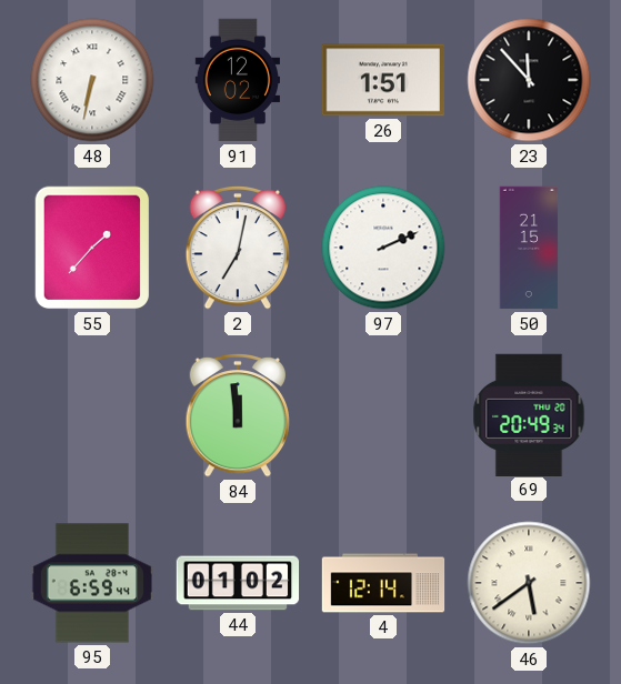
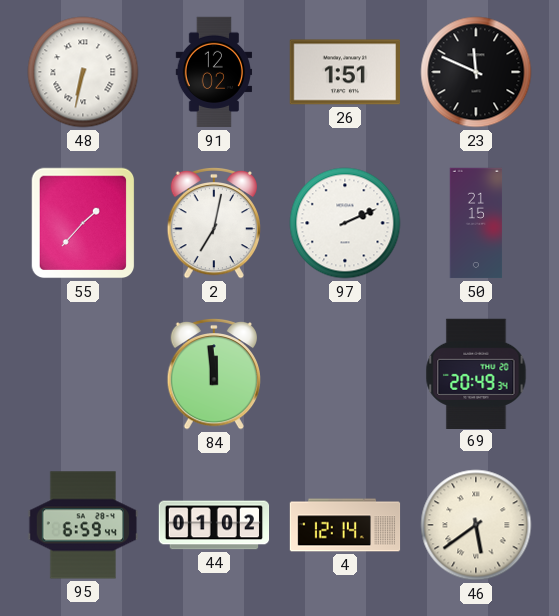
23: 11:53 -> 11:49
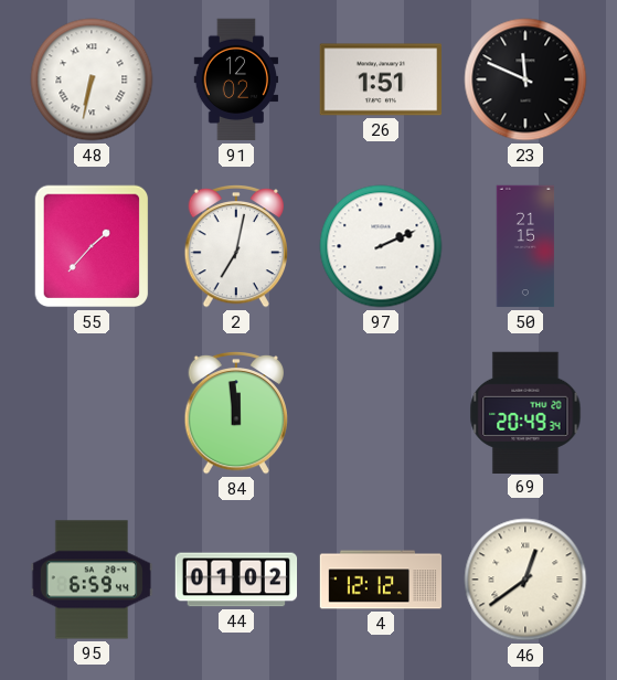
4: 12:14 -> 12:12
46: 5:39 -> 12:39
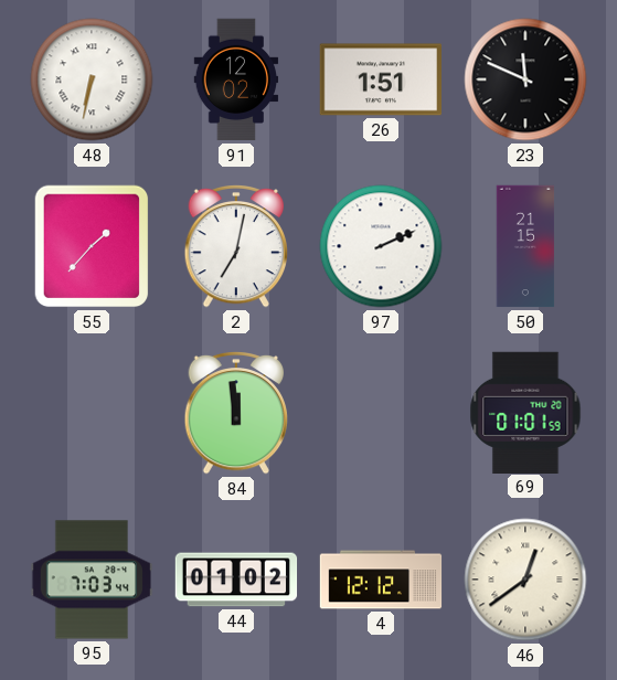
69: 20:49 -> 01:01
95: 6:59 -> 7:03
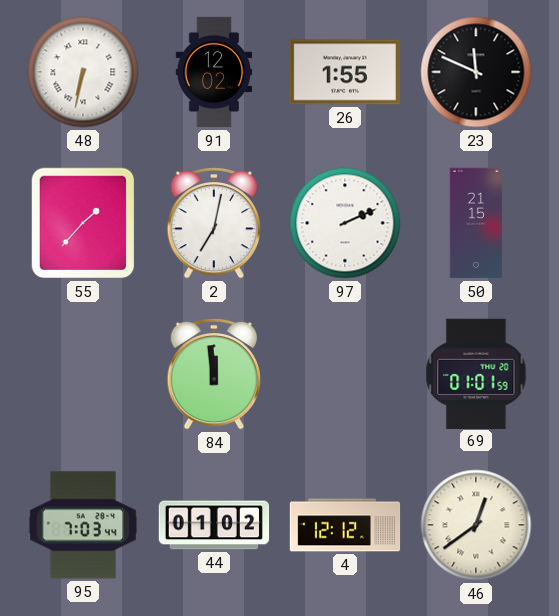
26: 1:51 -> 1:55
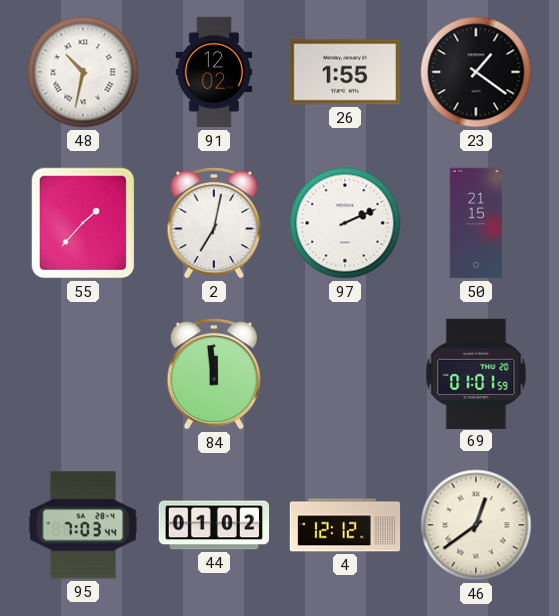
48: 6:32 -> 10:32
23: 11:49 -> 1:21
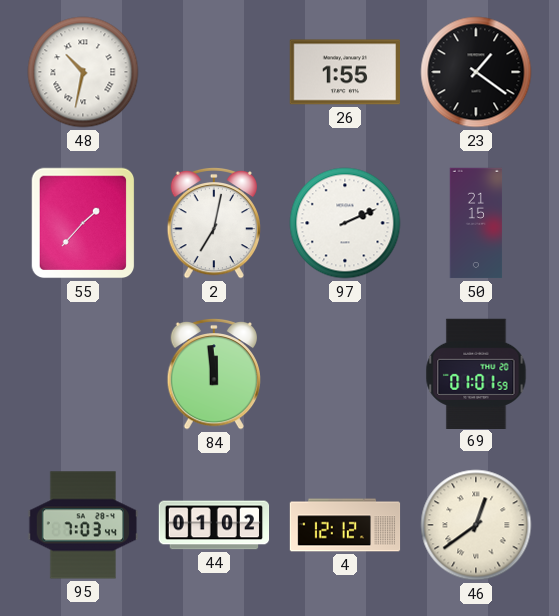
91: 12:02 -> none
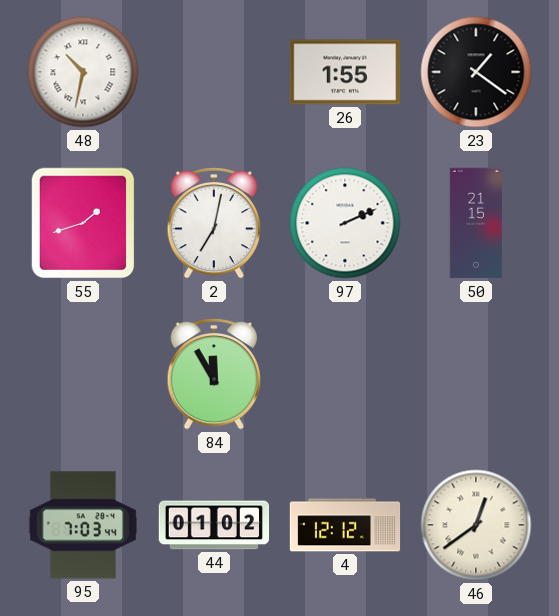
55: 1:37 -> 1:42
84: 11:59 -> 11:55
69: 01:01 -> none
